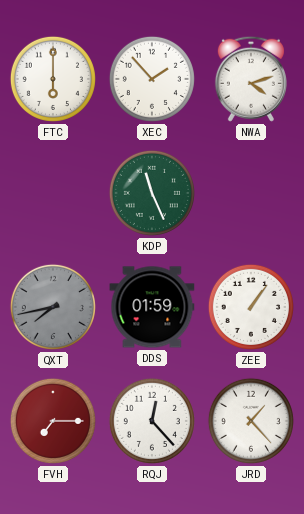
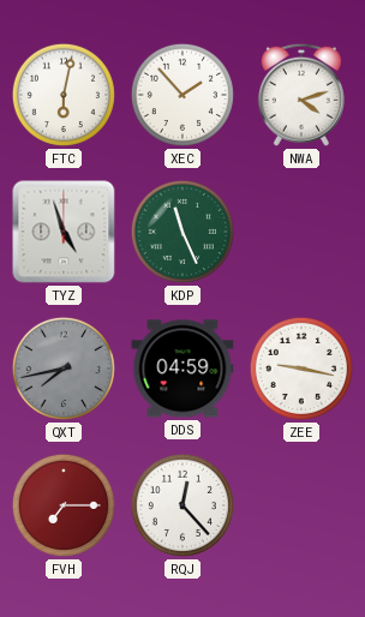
FTC: 6:00 -> 6:02
TYZ: none -> 4:57
DDS: 01:59 -> 04:59
ZEE: 1:06 -> 9:17
JRD: 1:23 -> none
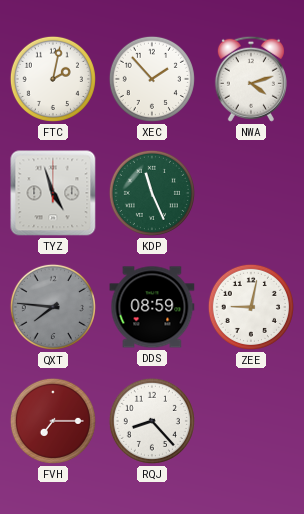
FTC: 6:02 -> 2:02
QXT: 7:43 -> 7:46
DDS: 04:59 -> 08:59
ZEE: 9:17 -> 9:02
RQJ: 12:23 -> 8:23
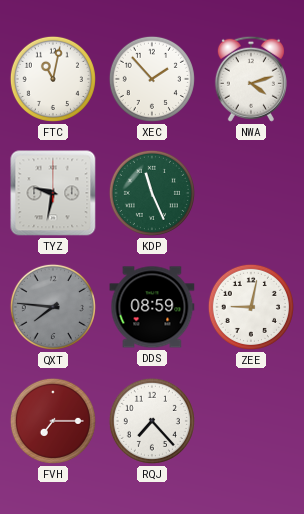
FTC: 2:02 -> 11:02
TYZ: 4:57 -> 9:32
RQJ: 8:23 -> 7:23
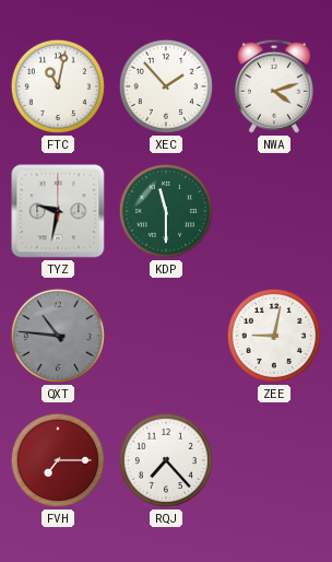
KDP: 11:26 -> 11:30
QXT: 7:46 -> 10:46
DDS: 08:59 -> none
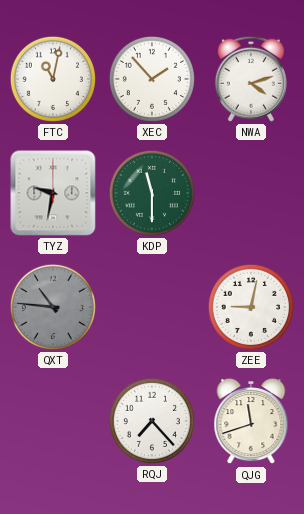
FVH: 7:15 -> none
QJG: none -> 11:42
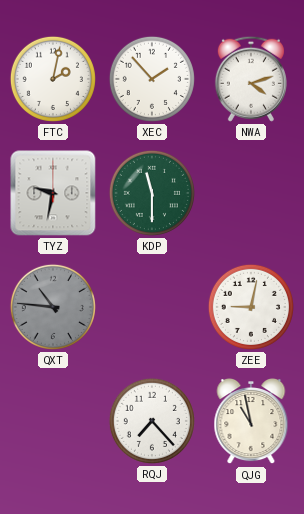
FTC: 11:02 -> 2:02
QJG: 11:42 -> 10:58
